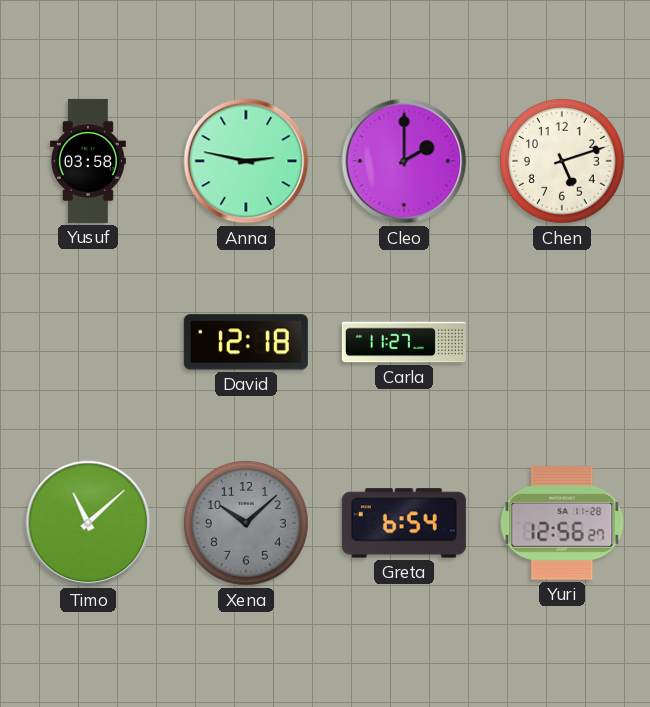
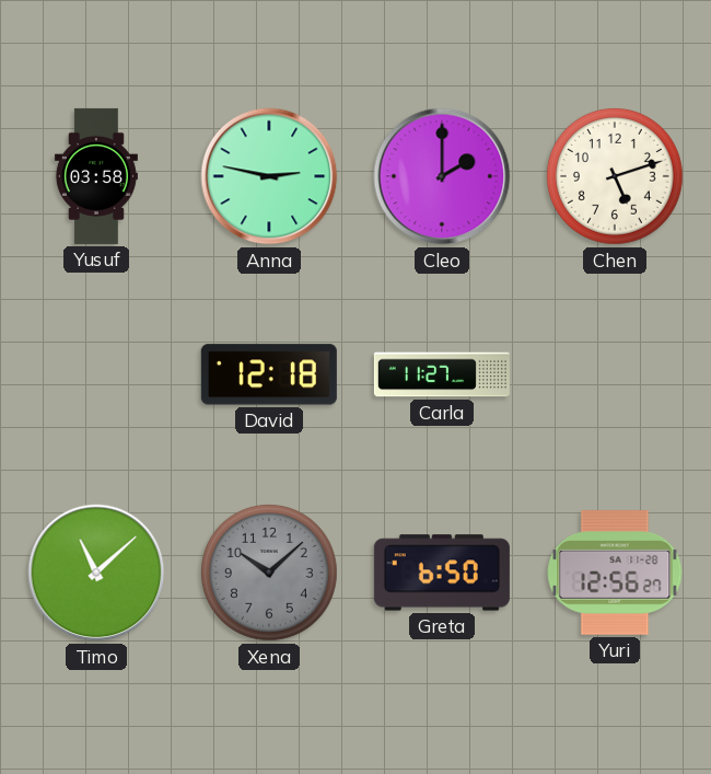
Greta: 6:54 -> 6:50
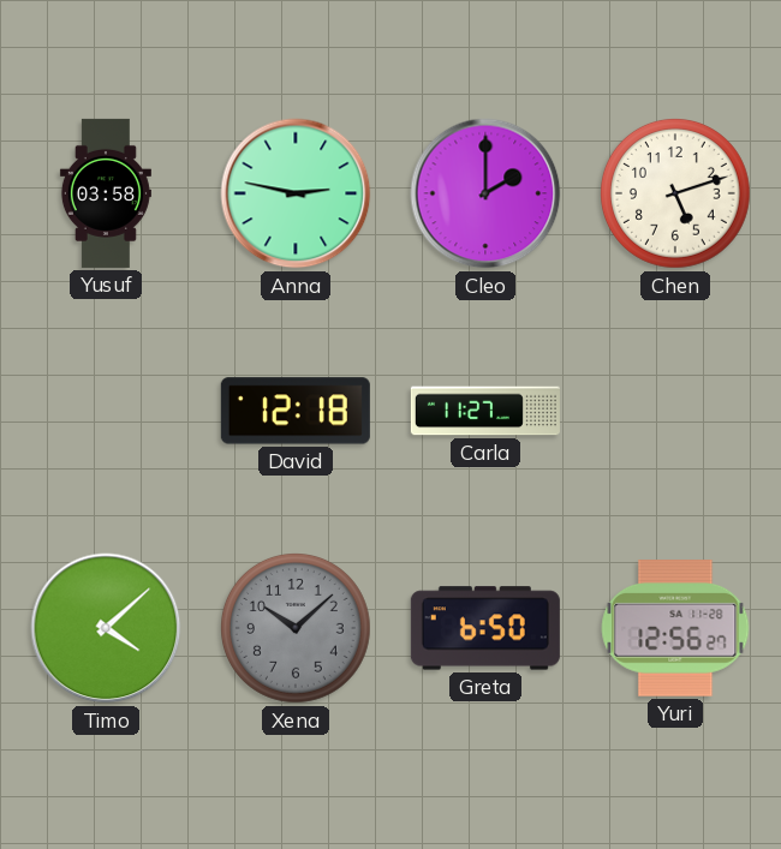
Timo: 11:08 -> 4:08
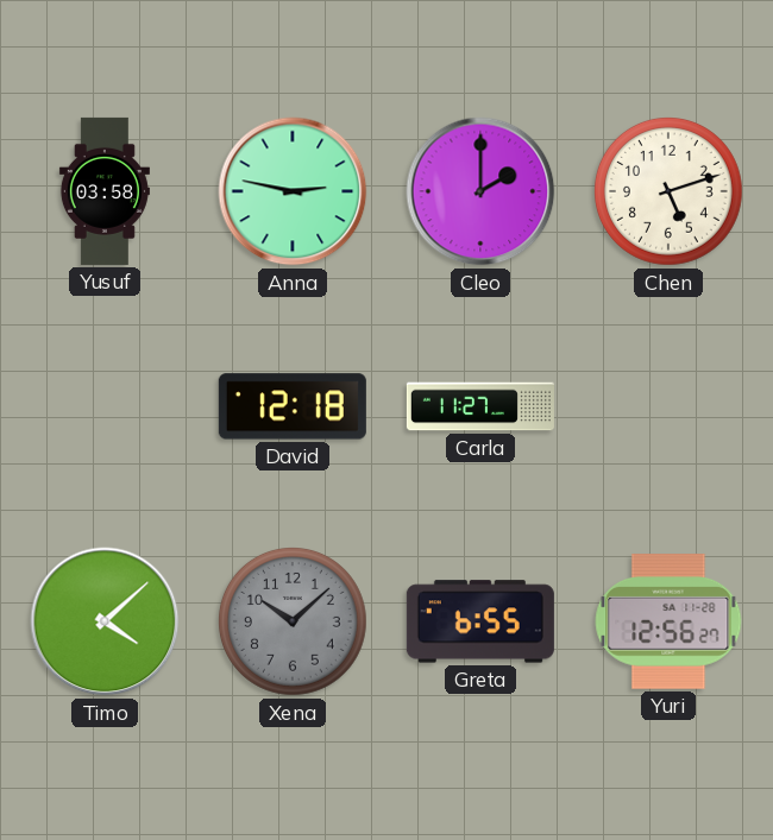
Greta: 6:50 -> 6:55
